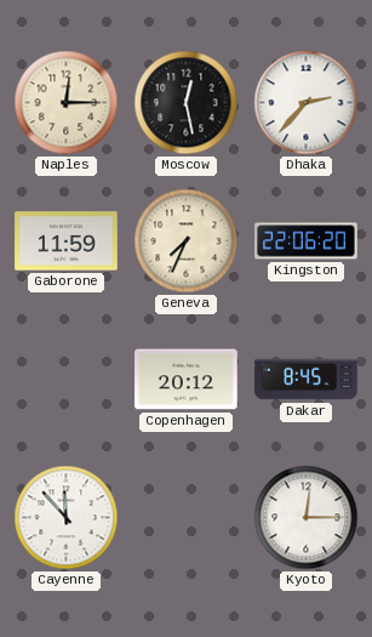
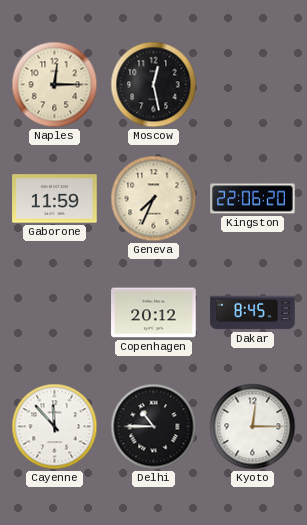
Dhaka: 2:37 -> none
Delhi: none -> 10:45
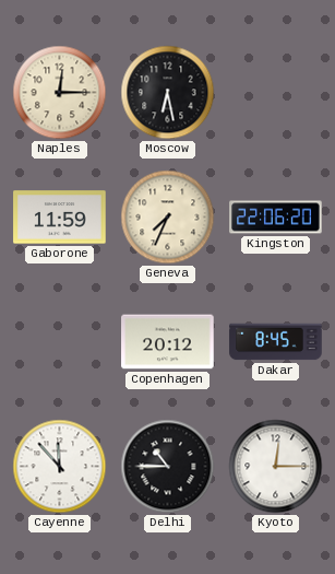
Moscow: 12:28 -> 6:28
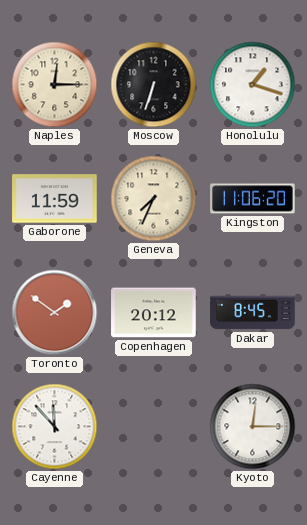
Moscow: 6:28 -> 6:33
Honolulu: none -> 1:18
Kingston: 22:06 -> 11:06
Toronto: none -> 1:51
Delhi: 10:45 -> none
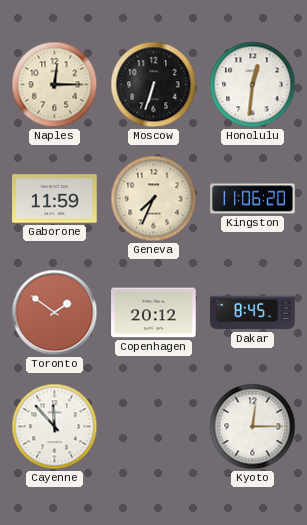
Honolulu: 1:18 -> 12:31
